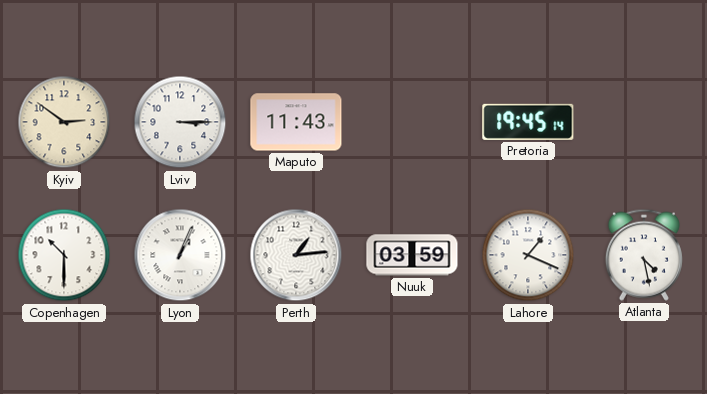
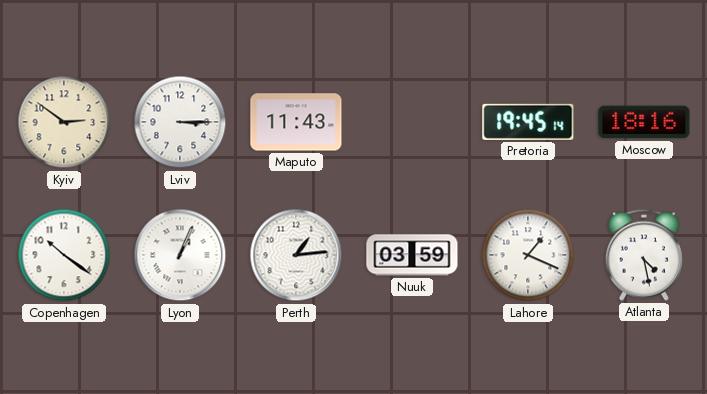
Moscow: none -> 18:16
Copenhagen: 10:30 -> 10:21
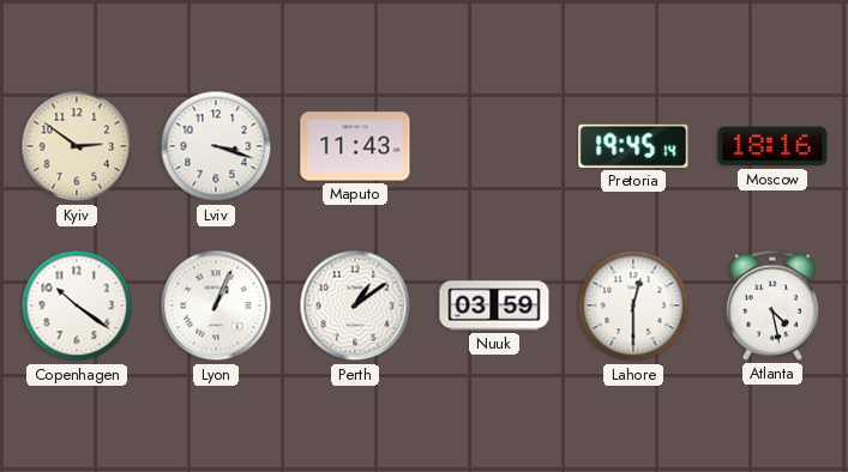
Lviv: 3:15 -> 3:18
Perth: 1:14 -> 1:09
Lahore: 1:19 -> 12:30
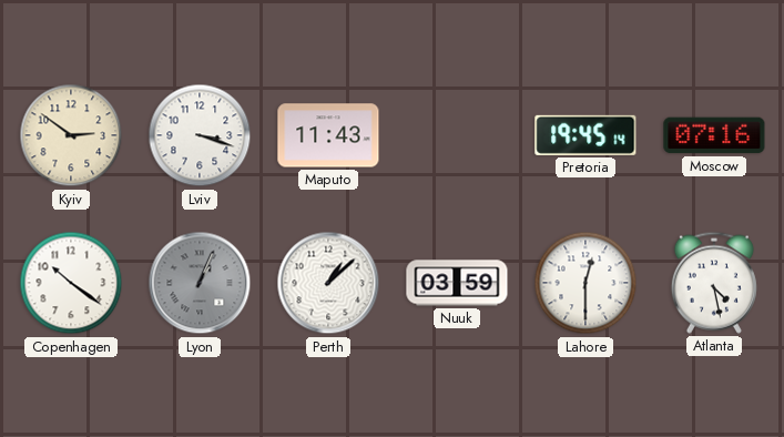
Moscow: 18:16 -> 07:16
Lyon dial: white -> grey
Perth: 1:09 -> 1:08
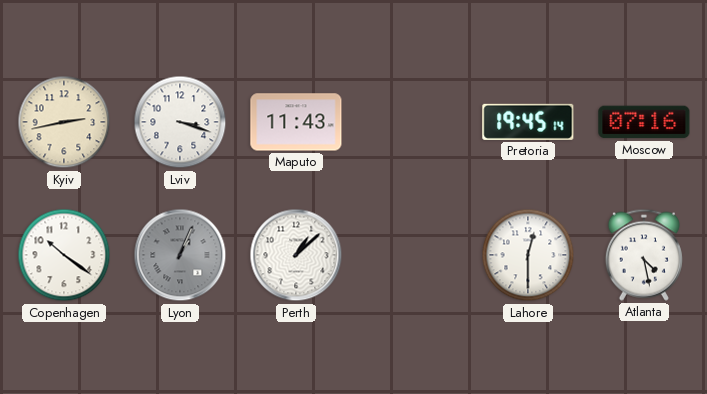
Kyiv: 2:51 -> 2:43
Nuuk: 03:59 -> none
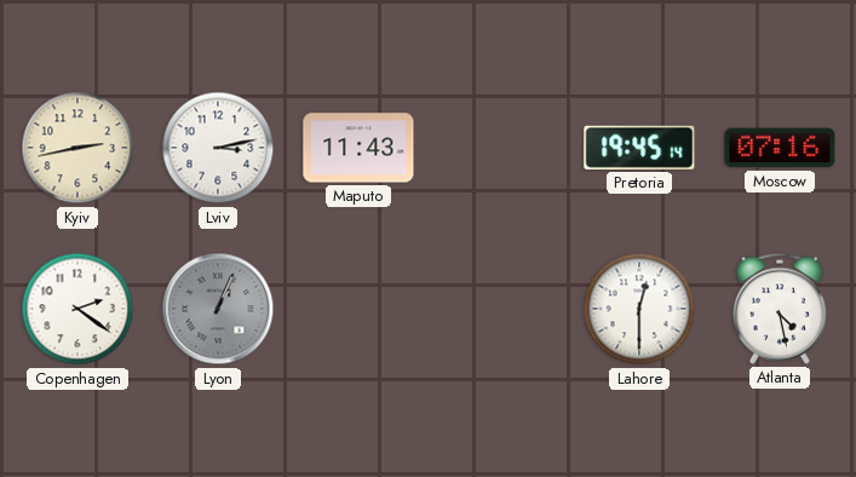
Lviv: 3:18 -> 3:13
Copenhagen: 10:21 -> 2:21
Perth: 1:08 -> none
